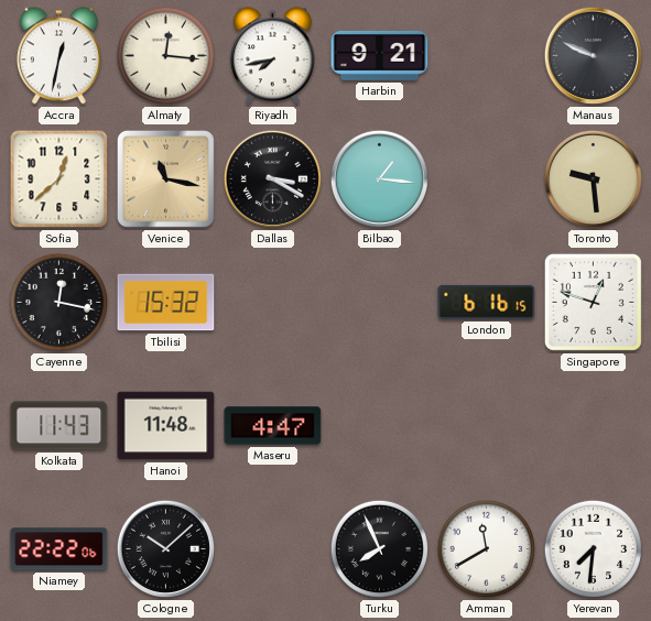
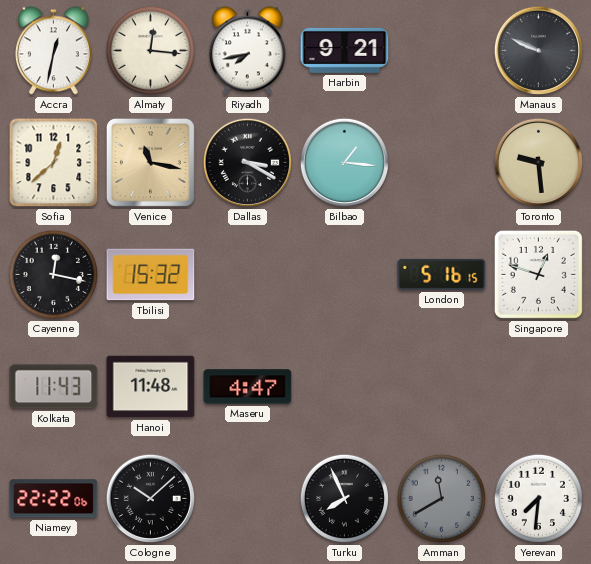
London: 6:16 -> 5:16
Amman dial: white -> grey
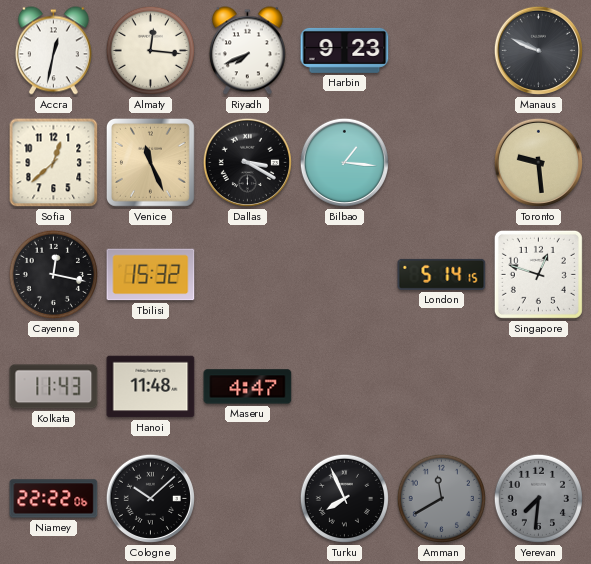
Riyadh: 7:43 -> 7:41
Harbin: 9:21 -> 9:23
Venice: 11:17 -> 11:26
London: 5:16 -> 5:14
Yerevan dial: white -> grey
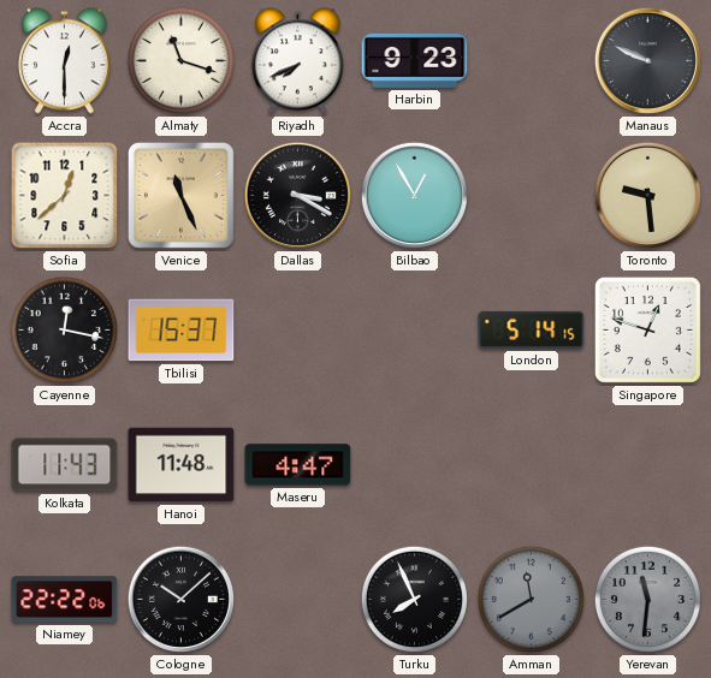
Accra: 12:32 -> 12:30
Almaty: 12:16 -> 11:18
Bilbao: 1:16 -> 12:55
Tbilisi: 15:32 -> 15:37
Yerevan: 7:31 -> 11:31
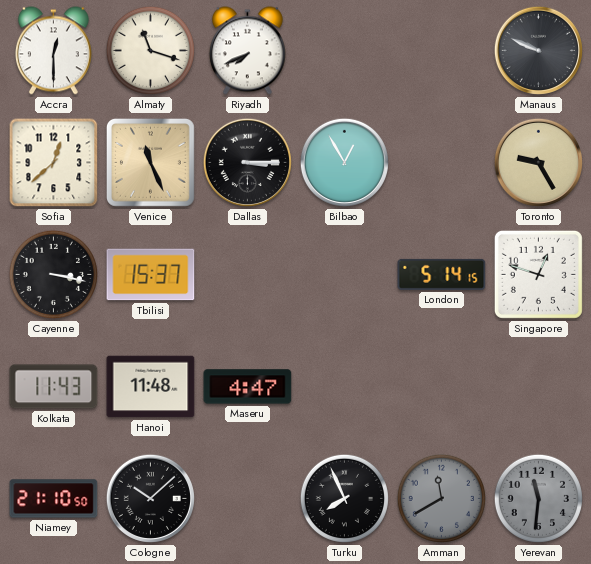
Harbin: 9:23 -> none
Dallas: 3:20 -> 3:15
Toronto: 9:29 -> 9:25
Cayenne: 12:17 -> 3:17
Niamey: 22:22 -> 21:10
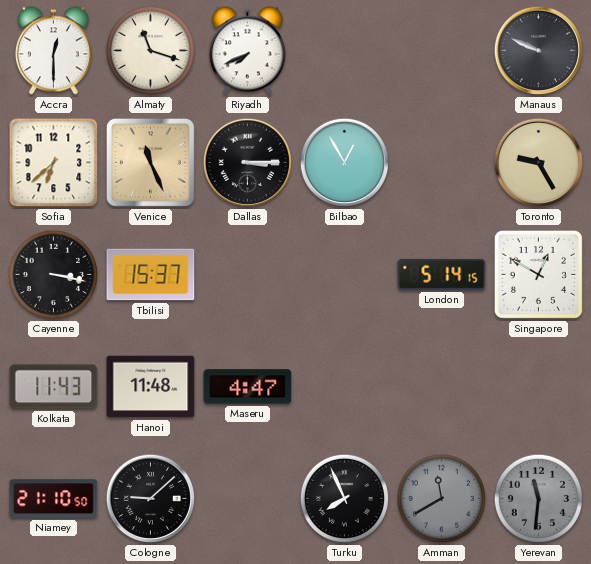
Sofia: 12:38 -> 6:38
Singapore: 12:48 -> 12:50
Cologne: 10:08 -> 9:08
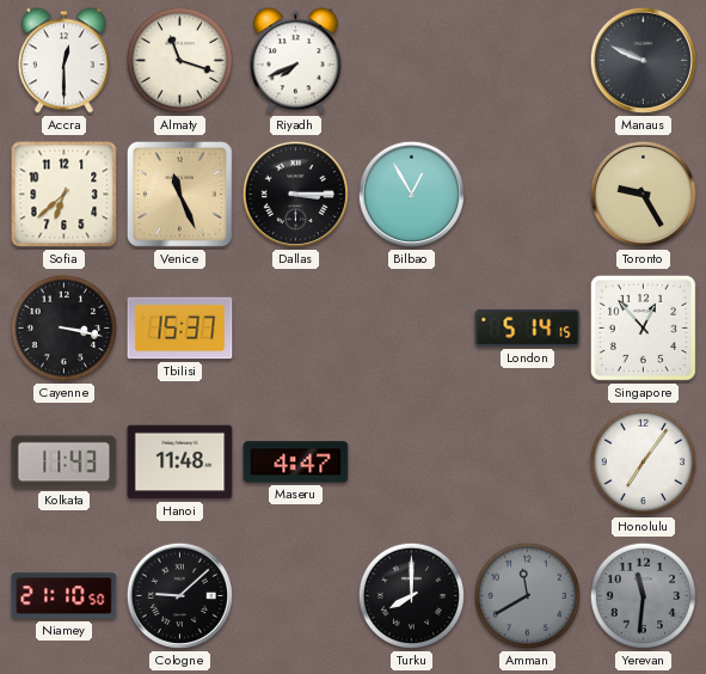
Singapore: 12:50 -> 12:53
Honolulu: none -> 7:06
Turku: 7:56 -> 8:00
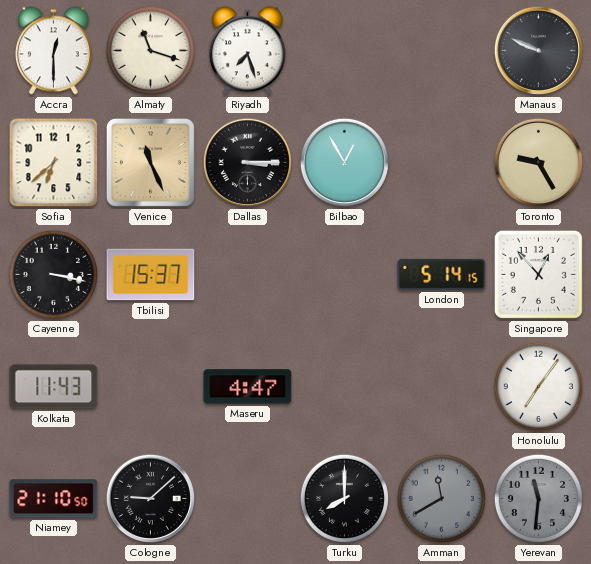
Riyadh: 7:41 -> 7:27
Hanoi: 11:48 -> none
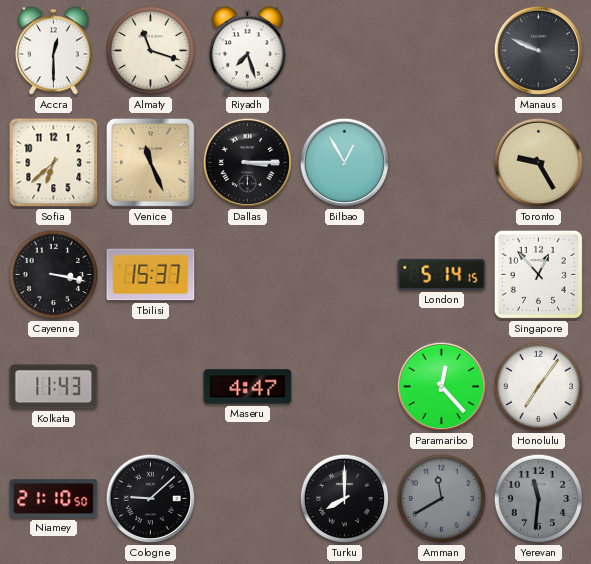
Paramaribo: none -> 12:23
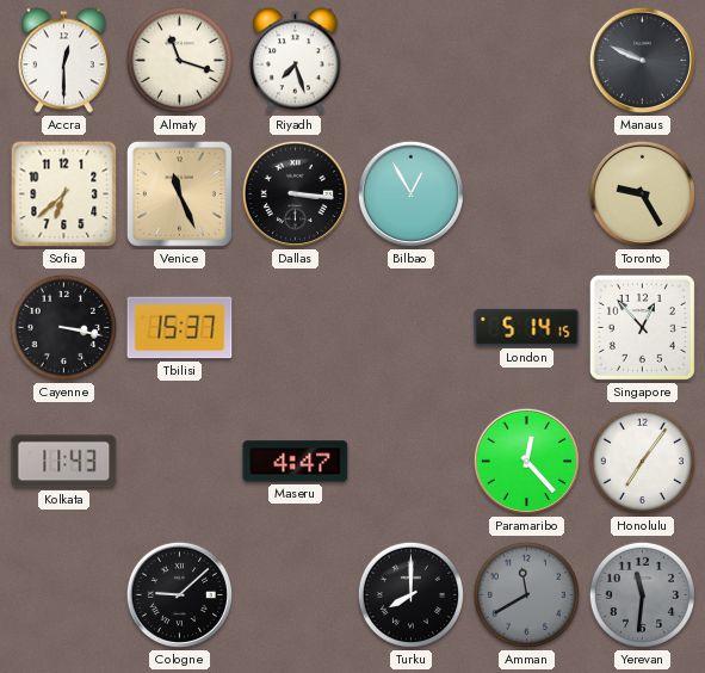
Dallas: 3:15 -> 3:16
Niamey: 21:10 -> none
